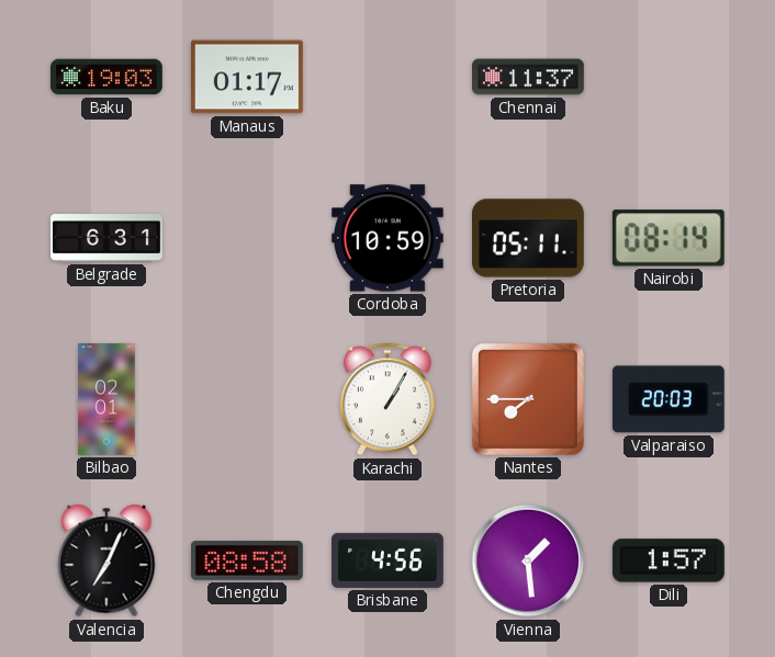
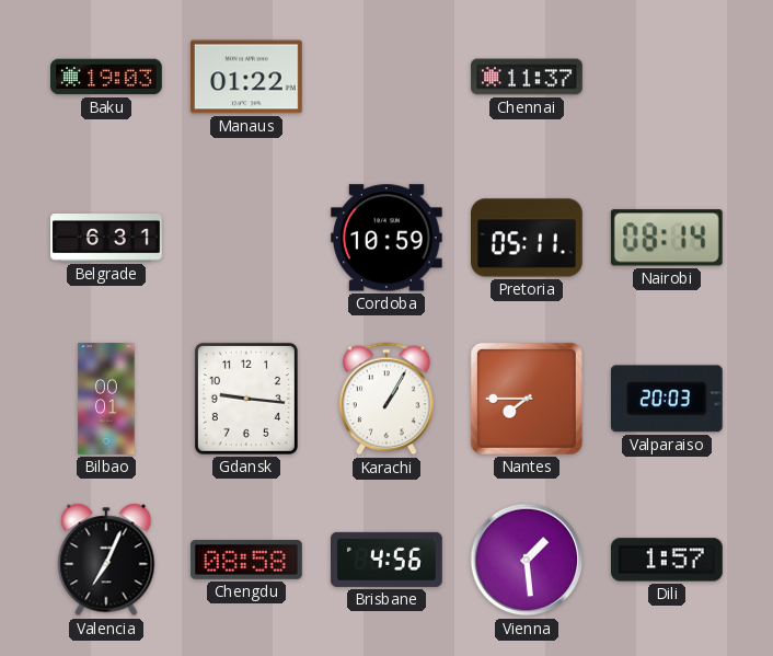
Manaus: 01:17 -> 01:22
Bilbao: 02:01 -> 00:01
Gdansk: none -> 9:16
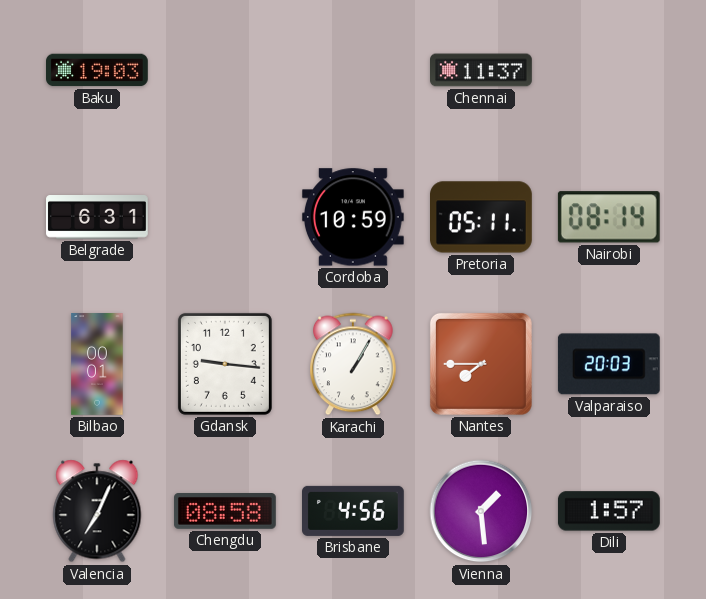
Manaus: 01:22 -> none
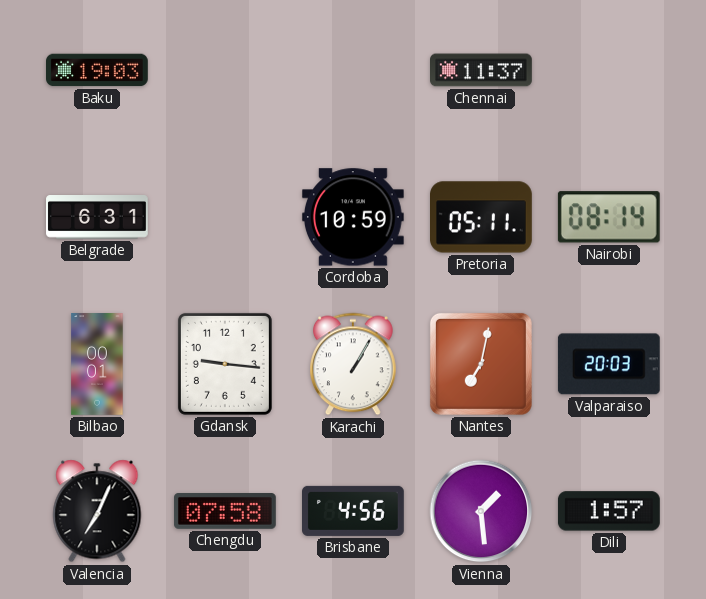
Nantes: 7:45 -> 7:02
Chengdu: 08:58 -> 07:58
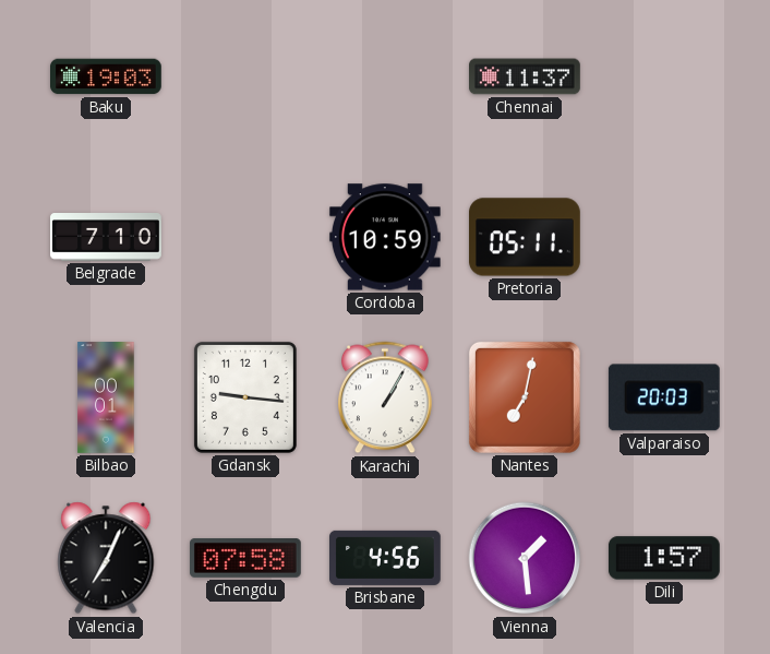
Belgrade: 6:31 -> 7:10
Nairobi: 08:14 -> none
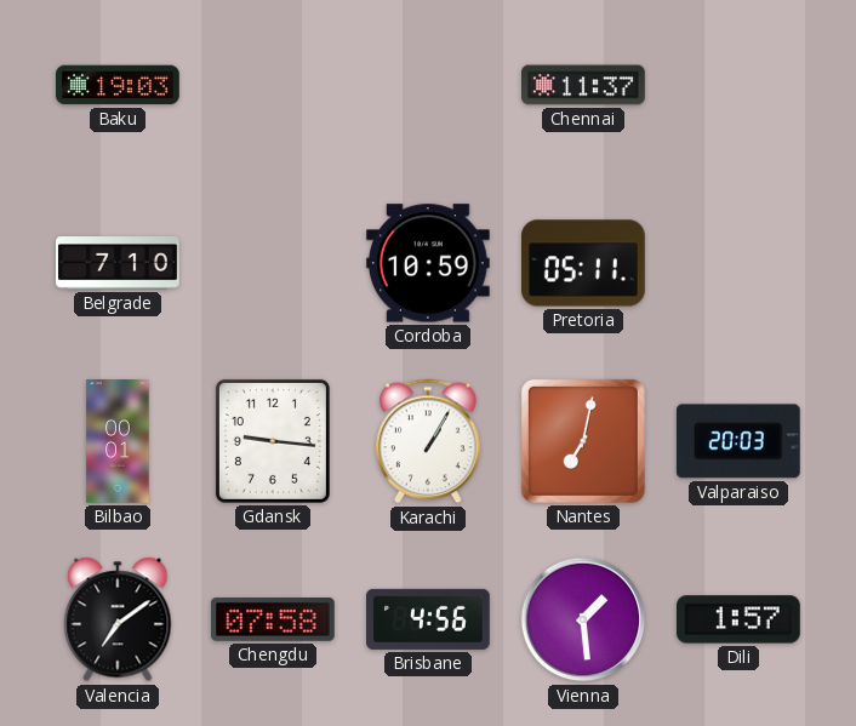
Valencia: 7:04 -> 7:09
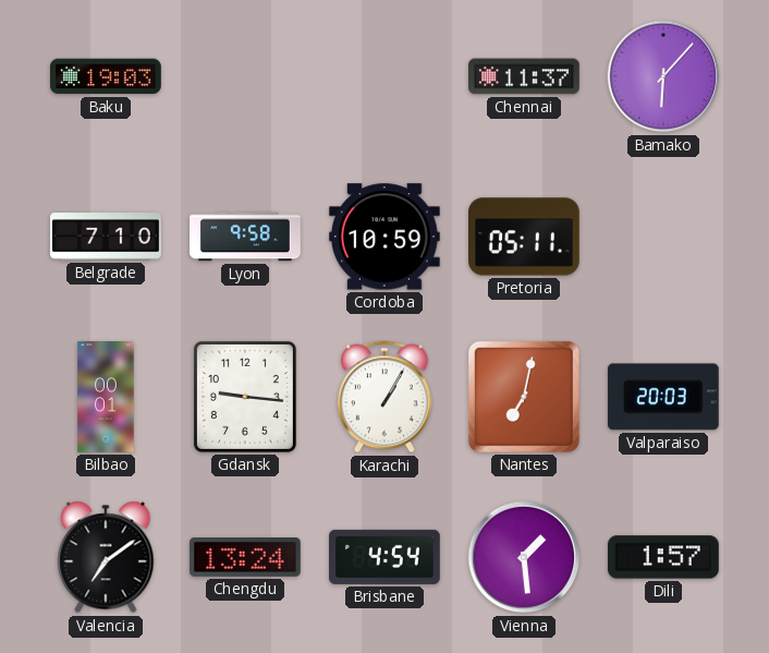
Bamako: none -> 6:07
Lyon: none -> 9:58
Chengdu: 07:58 -> 13:24
Brisbane: 4:56 -> 4:54
